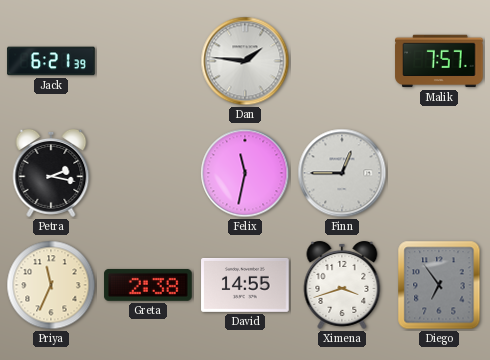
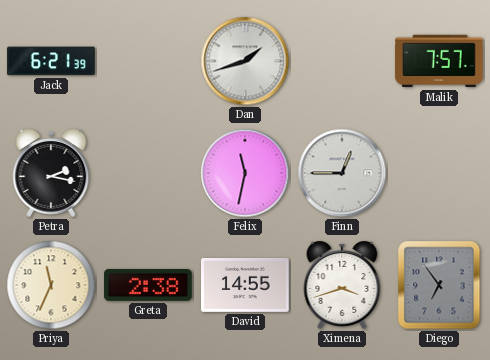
Dan: 1:46 -> 1:42
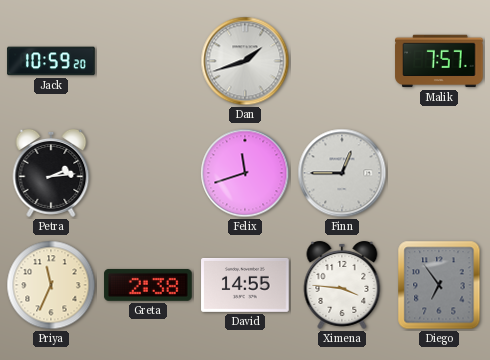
Jack: 6:21 -> 10:59
Petra: 2:17 -> 2:14
Felix: 11:32 -> 11:42
Ximena: 3:42 -> 3:46
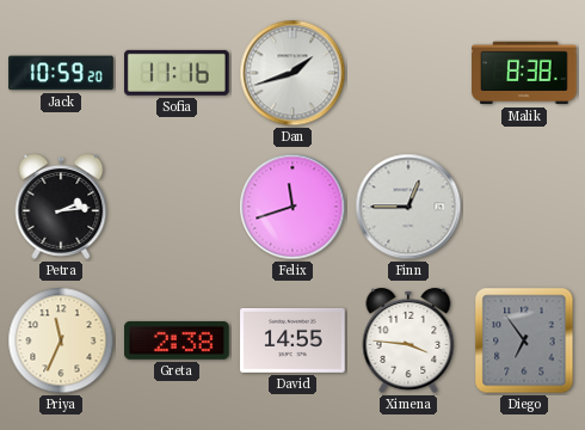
Sofia: none -> 11:16
Malik: 7:57 -> 8:38
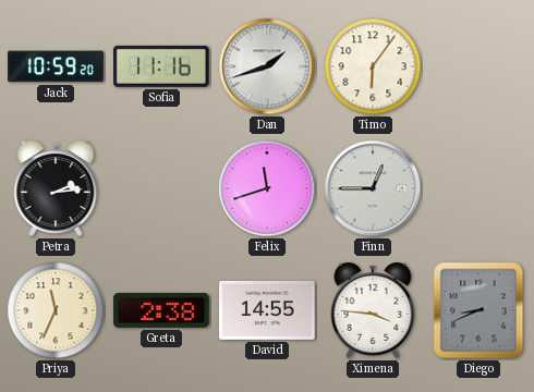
Timo: none -> 6:06
Malik: 8:38 -> none
Diego: 6:54 -> 8:41
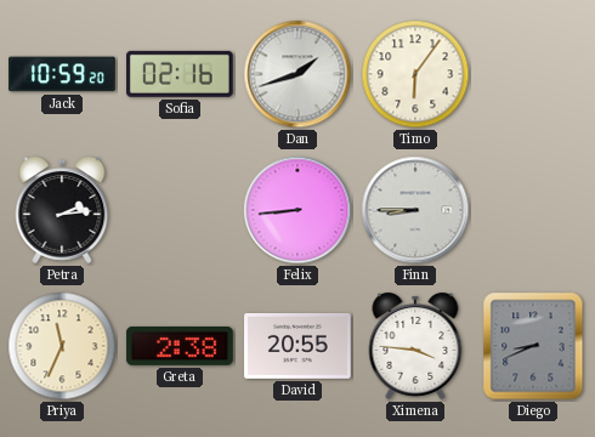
Sofia: 11:16 -> 02:16
Felix: 11:42 -> 8:44
Finn: 12:45 -> 8:45
David: 14:55 -> 20:55
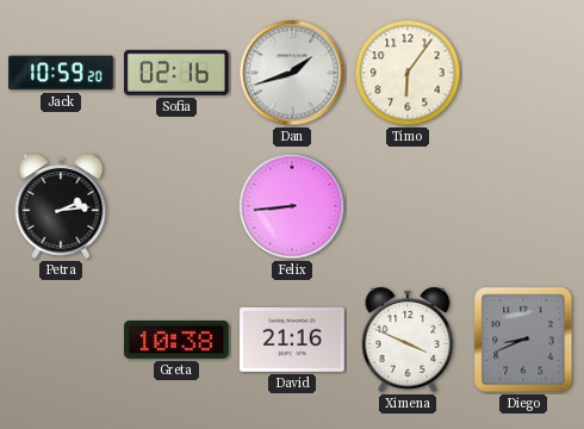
Finn: 8:45 -> none
Priya: 11:34 -> none
Greta: 2:38 -> 10:38
David: 20:55 -> 21:16
Ximena: 3:46 -> 3:49
